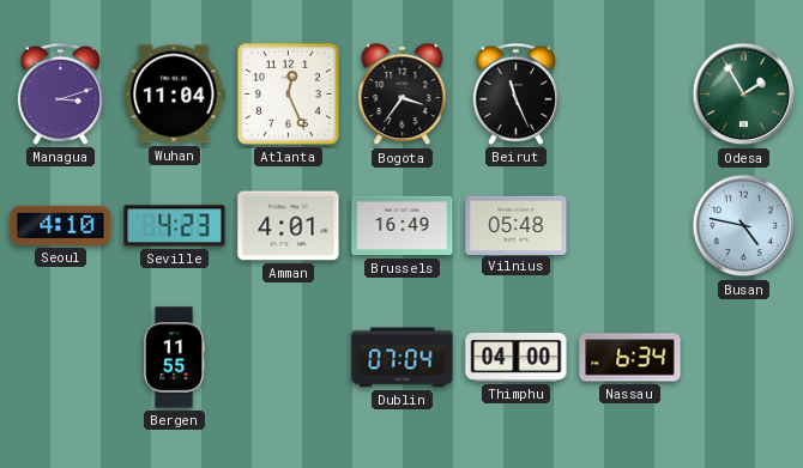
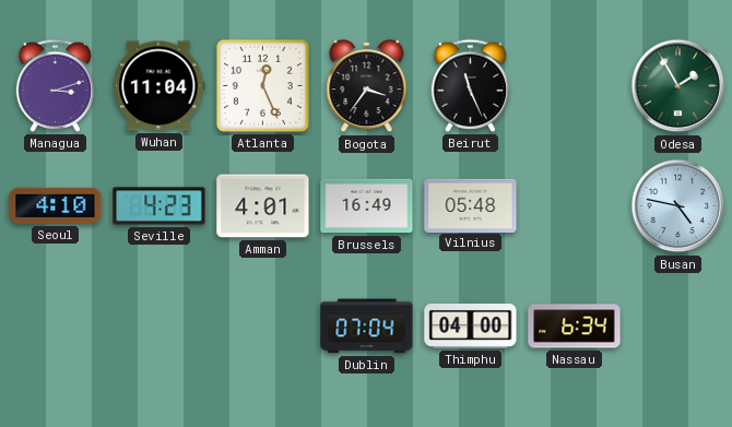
Bergen: 11:55 -> none
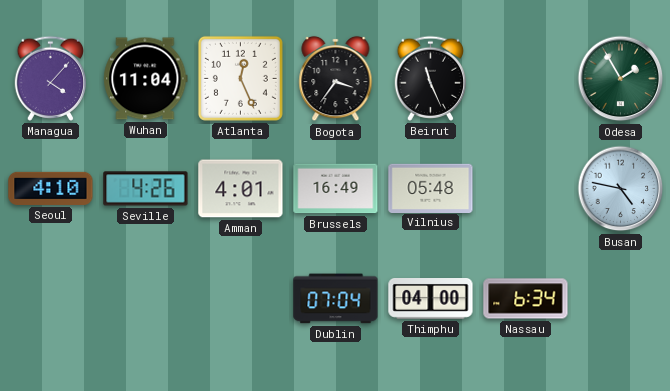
Managua: 3:12 -> 4:07
Seville: 4:23 -> 4:26
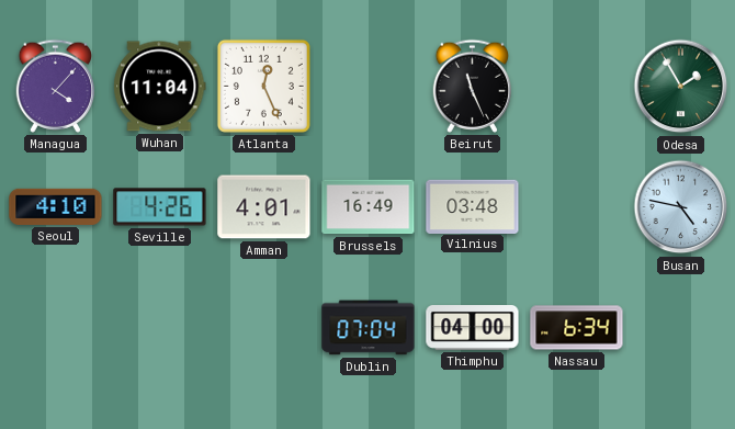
Bogota: 3:36 -> none
Vilnius: 05:48 -> 03:48
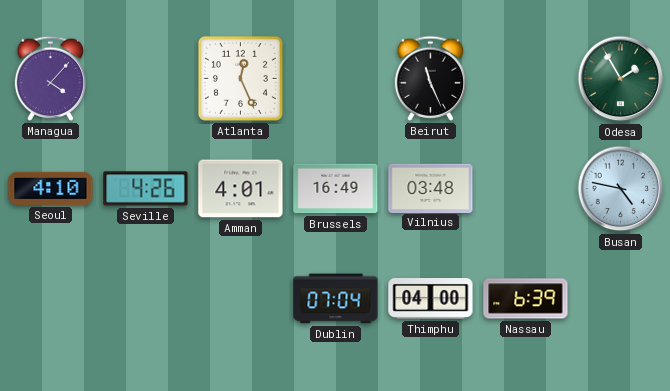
Wuhan: 11:04 -> none
Nassau: 6:34 -> 6:39
